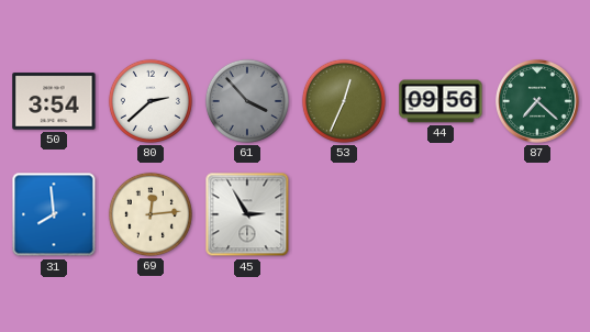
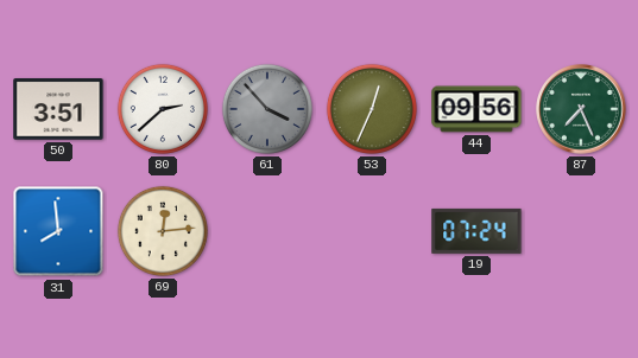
50: 3:54 -> 3:51
87: 7:22 -> 7:26
45: 2:55 -> none
19: none -> 07:24
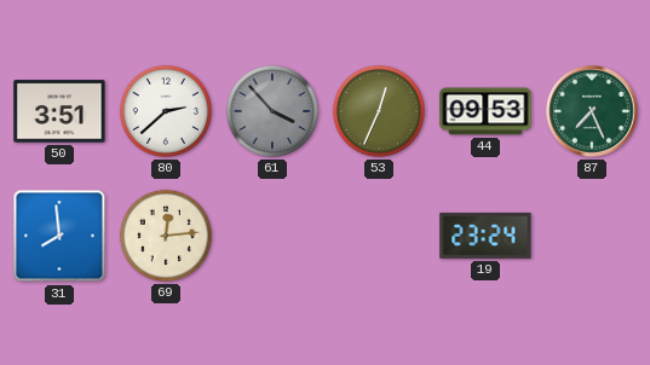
44: 09:56 -> 09:53
19: 07:24 -> 23:24
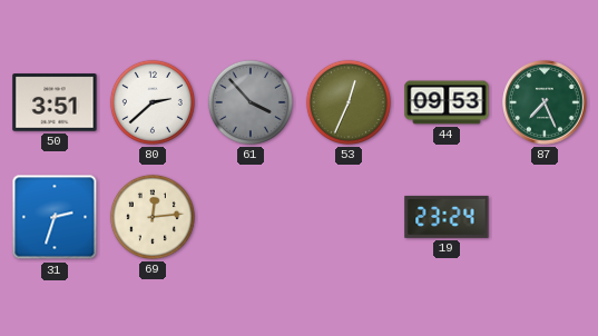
31: 7:59 -> 2:33
